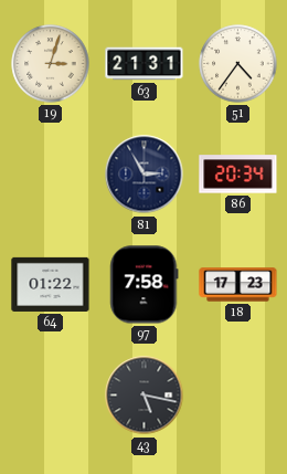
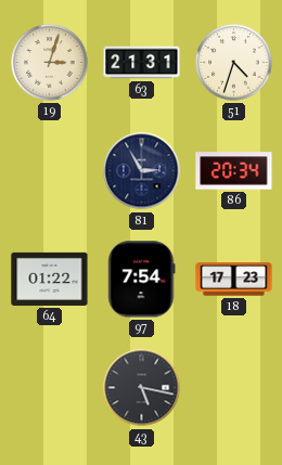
51: 4:36 -> 4:33
97: 7:58 -> 7:54
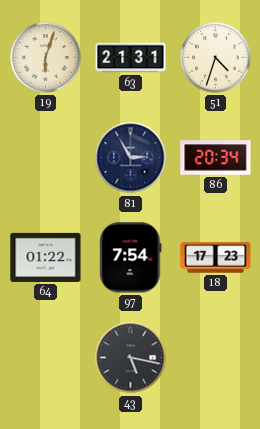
19: 3:03 -> 6:03
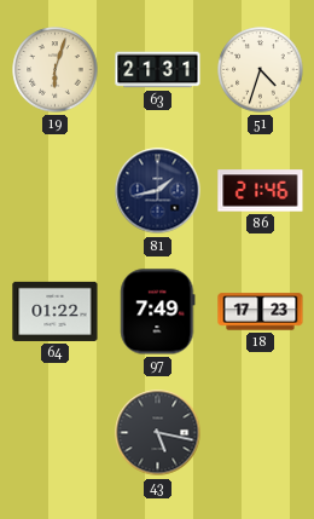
81: 2:55 -> 1:43
86: 20:34 -> 21:46
97: 7:54 -> 7:49
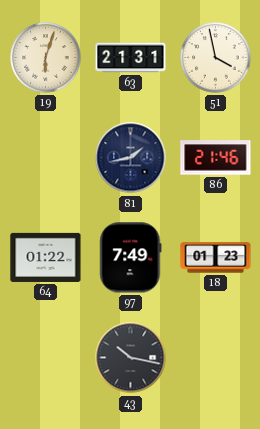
51: 4:33 -> 3:58
18: 17:23 -> 01:23
43: 5:17 -> 10:17
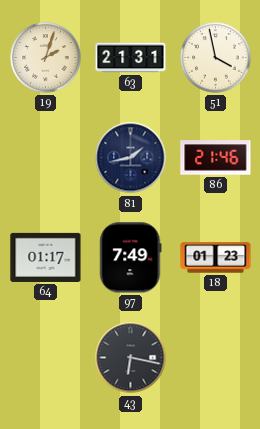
19: 6:03 -> 2:03
64: 01:22 -> 01:17
43: 10:17 -> 6:17
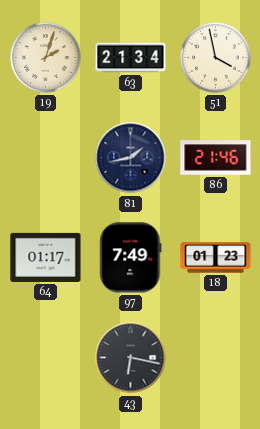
63: 21:31 -> 21:34
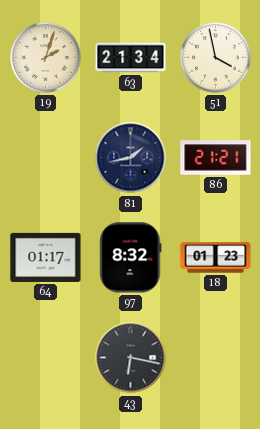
86: 21:46 -> 21:21
97: 7:49 -> 8:32
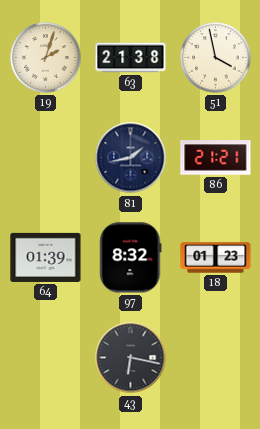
63: 21:34 -> 21:38
64: 01:17 -> 01:39
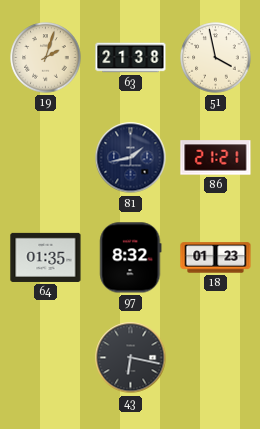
64: 01:39 -> 01:35
